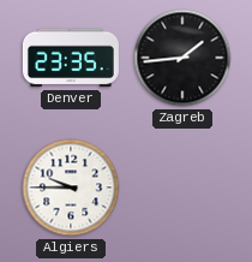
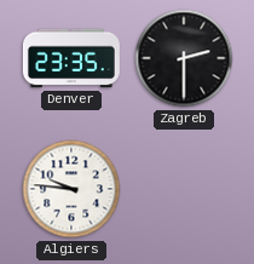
Zagreb: 1:44 -> 2:30
Algiers: 9:45 -> 9:46
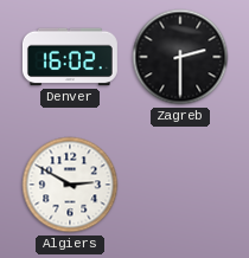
Denver: 23:35 -> 16:02
Algiers: 9:46 -> 2:50
